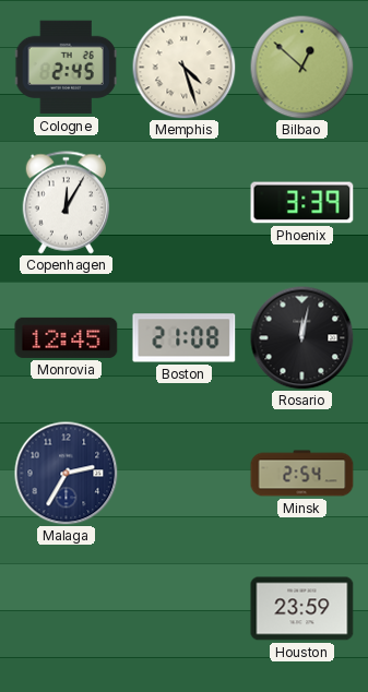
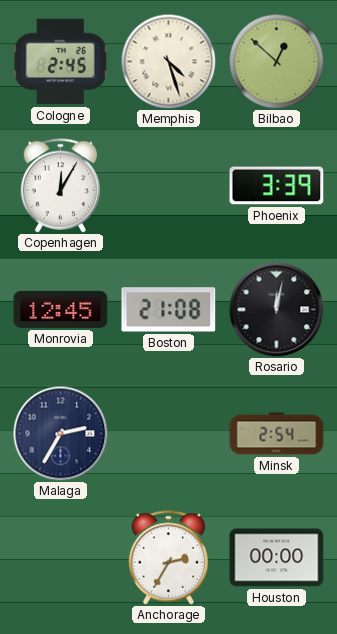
Anchorage: none -> 2:35
Houston: 23:59 -> 00:00
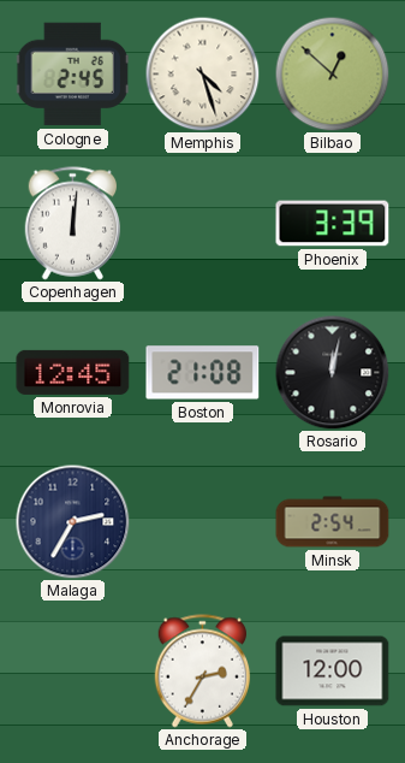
Copenhagen: 12:05 -> 12:01
Houston: 00:00 -> 12:00
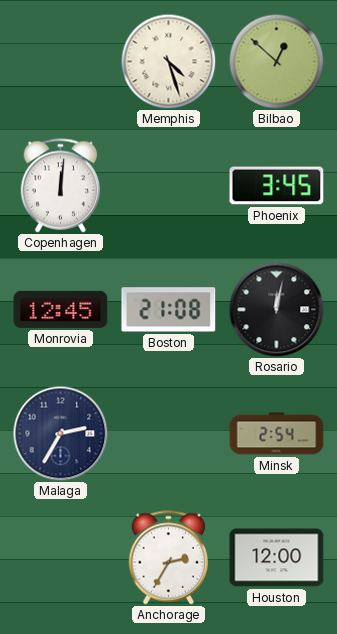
Cologne: 2:45 -> none
Phoenix: 3:39 -> 3:45
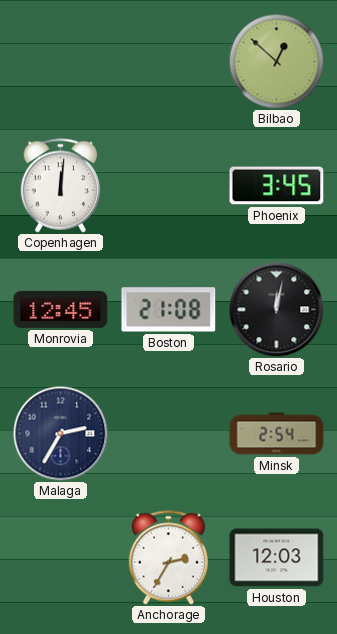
Memphis: 4:27 -> none
Houston: 12:00 -> 12:03
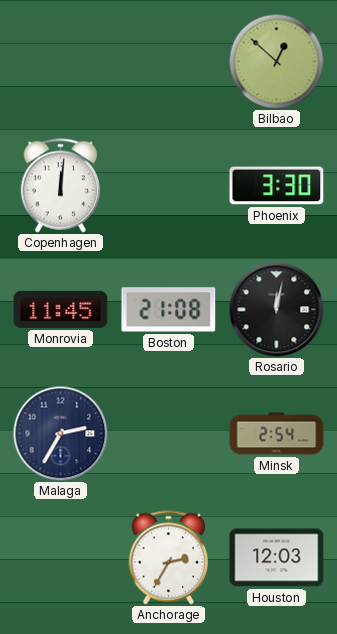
Phoenix: 3:45 -> 3:30
Monrovia: 12:45 -> 11:45
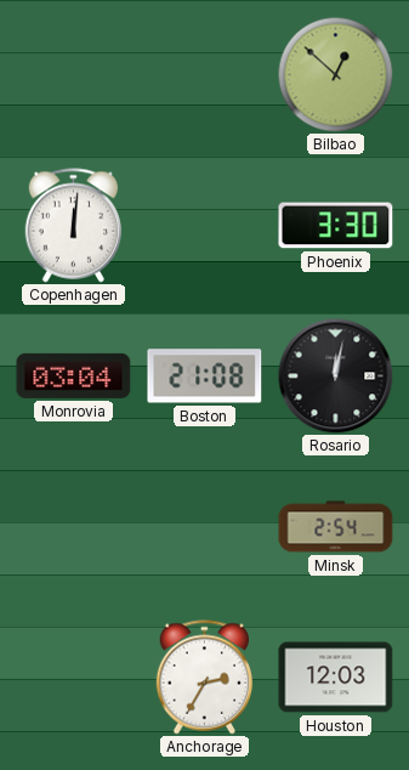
Monrovia: 11:45 -> 03:04
Malaga: 2:35 -> none
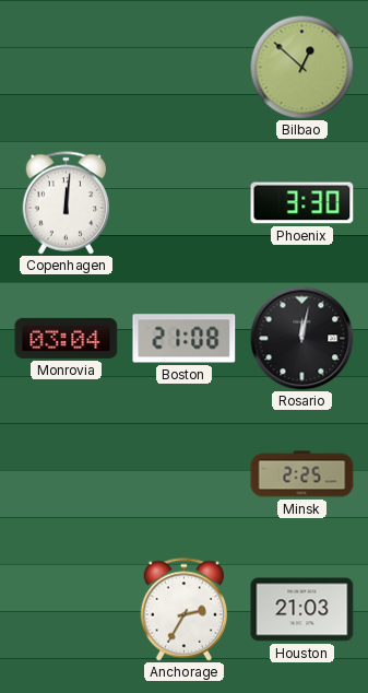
Minsk: 2:54 -> 2:25
Houston: 12:03 -> 21:03
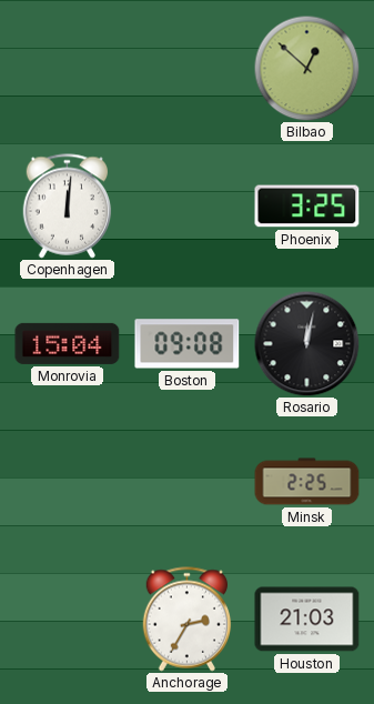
Phoenix: 3:30 -> 3:25
Monrovia: 03:04 -> 15:04
Boston: 21:08 -> 09:08
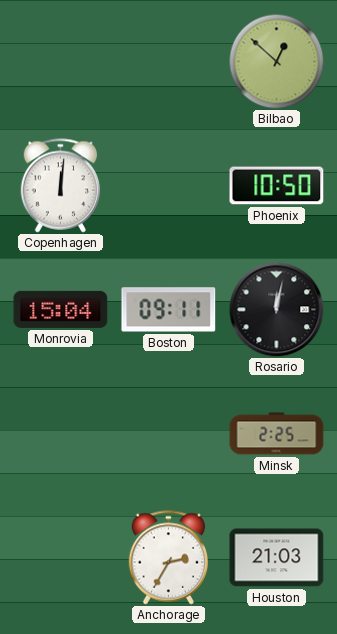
Phoenix: 3:25 -> 10:50
Boston: 09:08 -> 09:11
